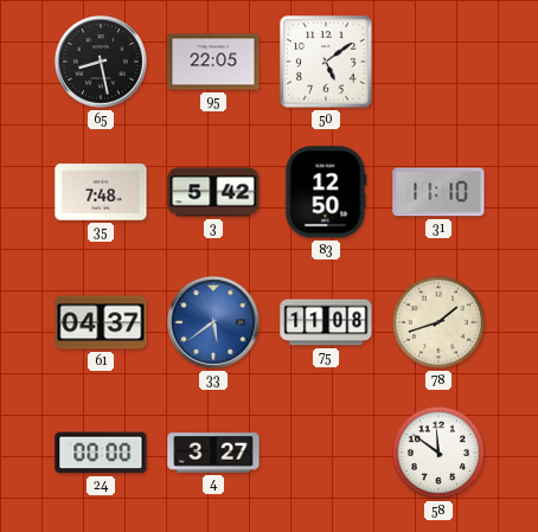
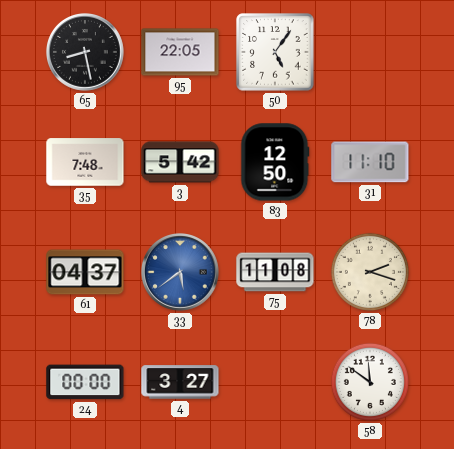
50: 5:09 -> 5:06
78: 1:42 -> 2:18
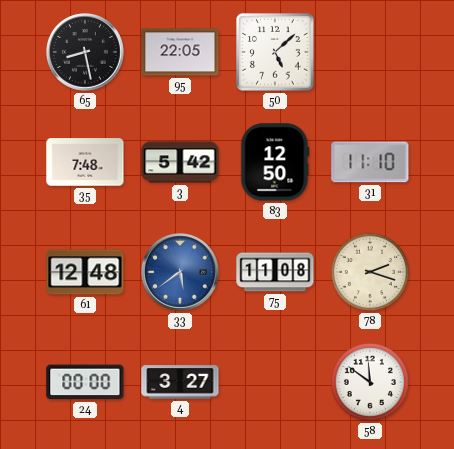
50: 5:06 -> 5:08
61: 04:37 -> 12:48
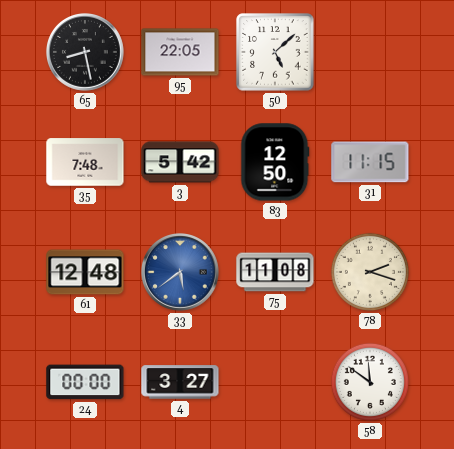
31: 11:10 -> 11:15
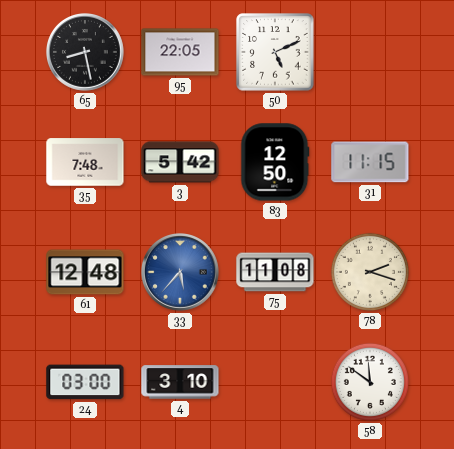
50: 5:08 -> 5:11
33: 5:39 -> 5:37
24: 00:00 -> 03:00
4: 3:27 -> 3:10
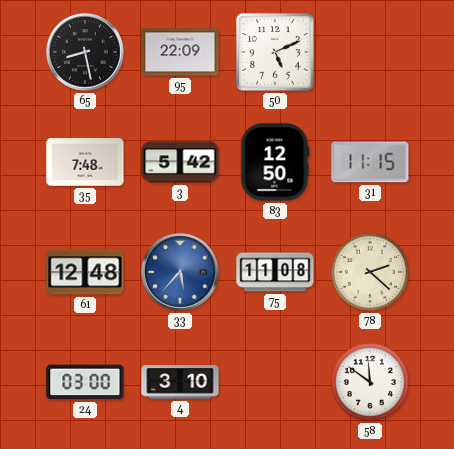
95: 22:05 -> 22:09
78: 2:18 -> 2:22
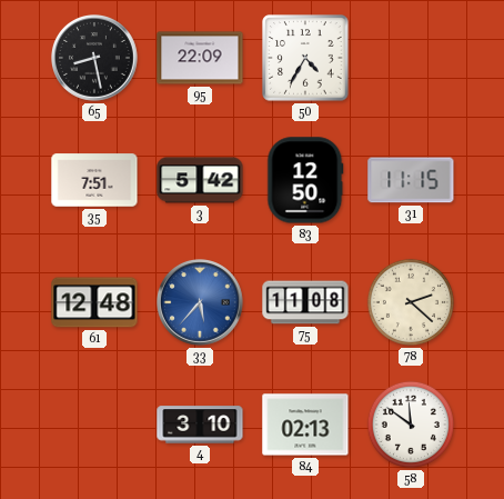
50: 5:11 -> 4:35
35: 7:48 -> 7:51
24: 03:00 -> none
84: none -> 02:13
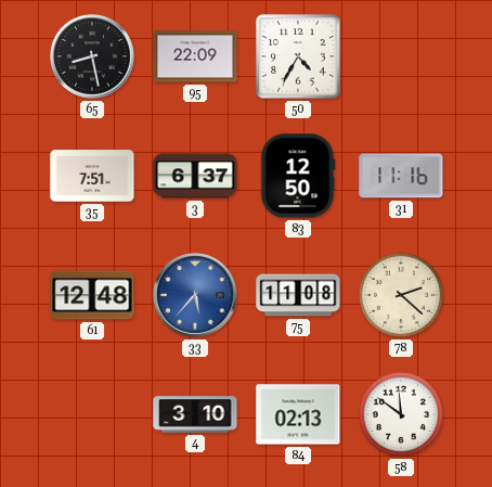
3: 5:42 -> 6:37
31: 11:15 -> 11:16
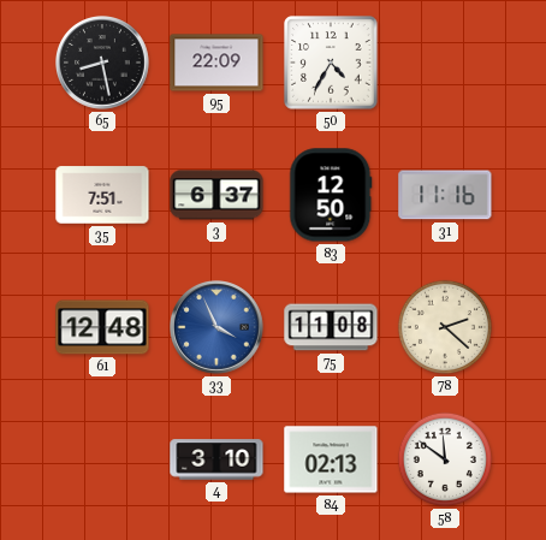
33: 5:37 -> 3:56
